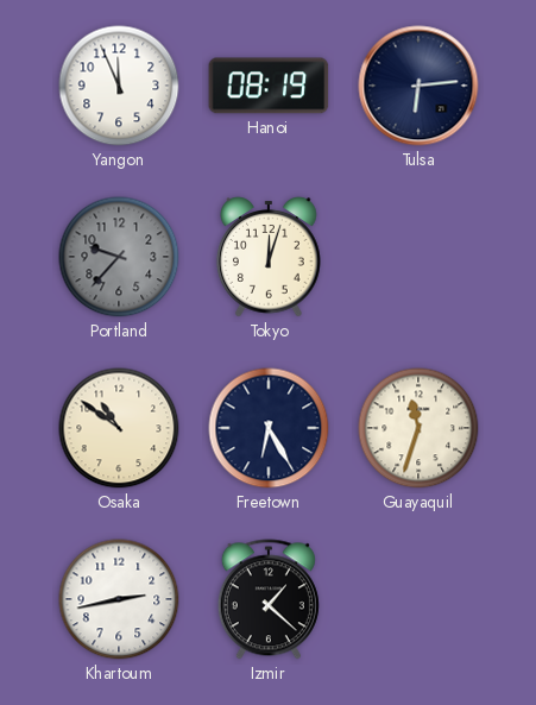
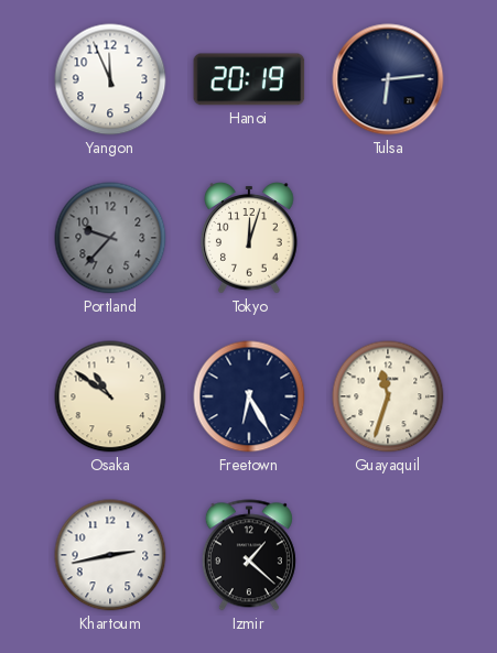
Hanoi: 08:19 -> 20:19
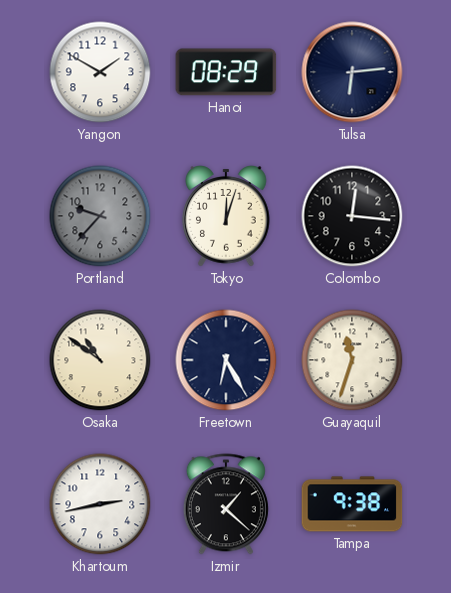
Yangon: 11:56 -> 1:50
Hanoi: 20:19 -> 08:29
Colombo: none -> 12:16
Tampa: none -> 9:38
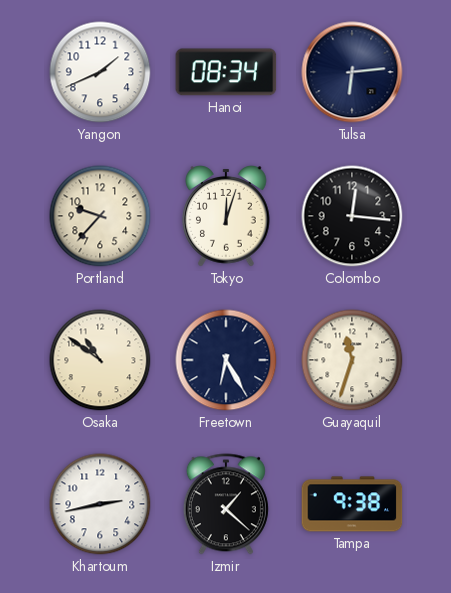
Yangon: 1:50 -> 1:41
Hanoi: 08:29 -> 08:34
Portland dial: grey -> cream
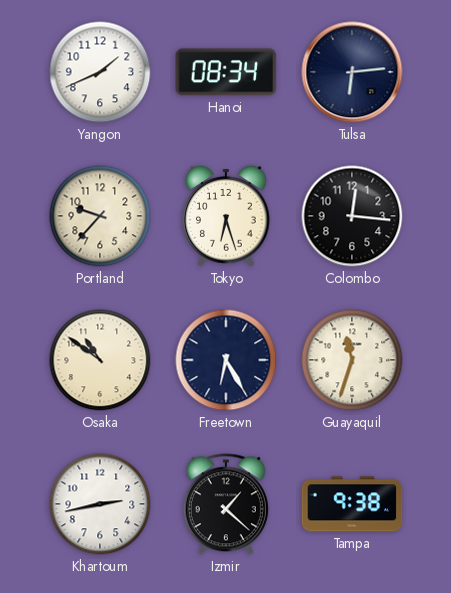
Tokyo: 12:03 -> 6:27
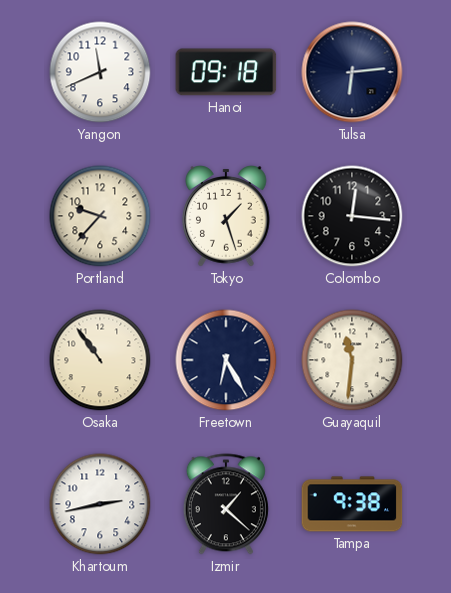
Yangon: 1:41 -> 11:41
Hanoi: 08:34 -> 09:18
Tokyo: 6:27 -> 1:27
Osaka: 10:51 -> 10:54
Guayaquil: 11:33 -> 11:31
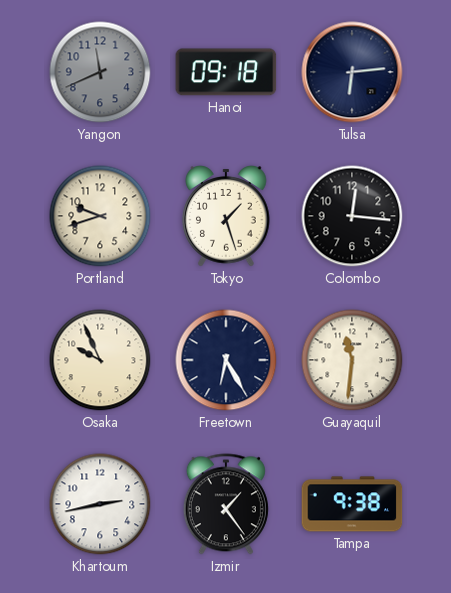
Yangon dial: white -> grey
Portland: 9:37 -> 9:42
Osaka: 10:54 -> 9:56
Izmir: 1:22 -> 1:24
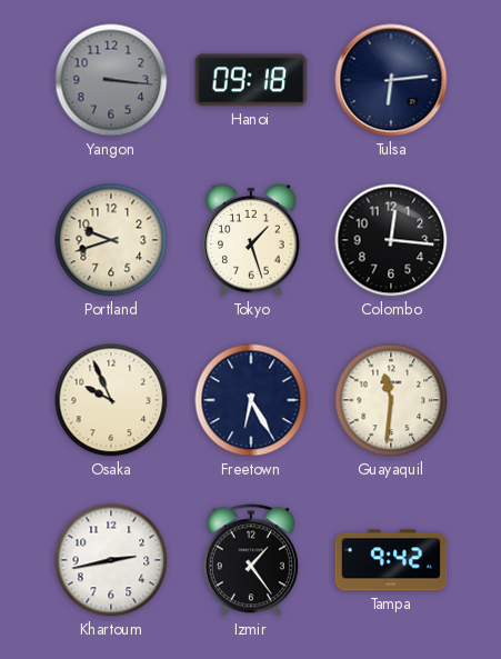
Yangon: 11:41 -> 3:16
Tampa: 9:38 -> 9:42
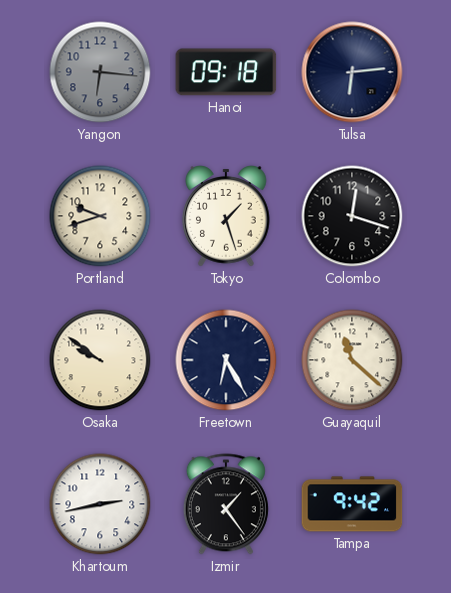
Yangon: 3:16 -> 6:16
Colombo: 12:16 -> 12:18
Osaka: 9:56 -> 9:51
Guayaquil: 11:31 -> 11:22
